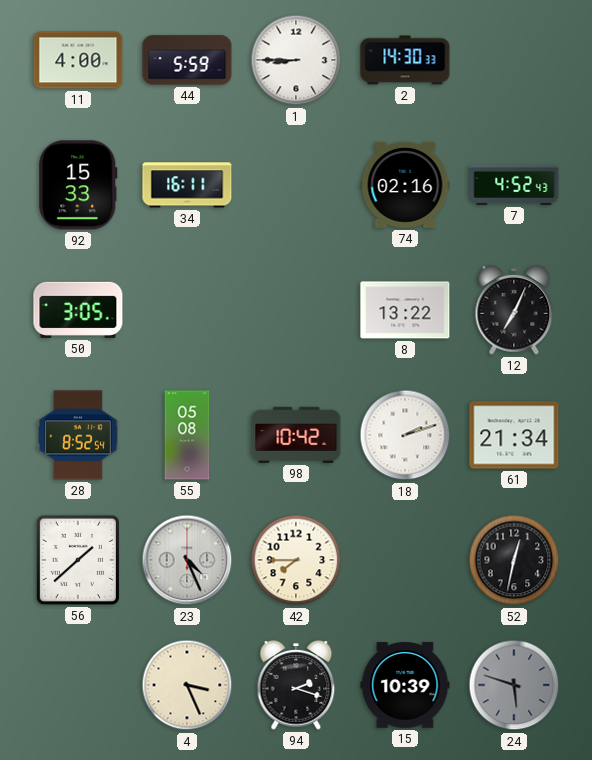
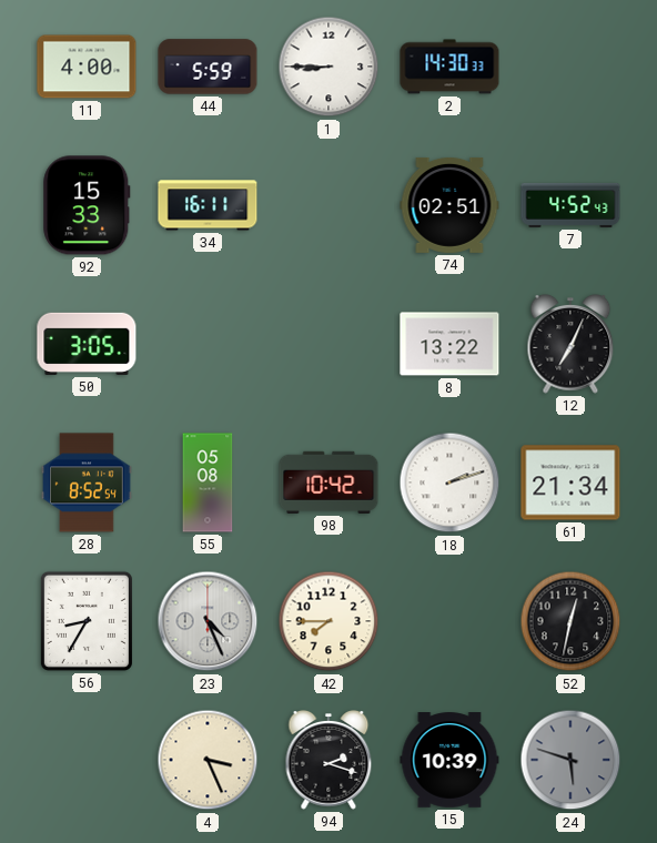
74: 02:16 -> 02:51
56: 1:38 -> 8:35
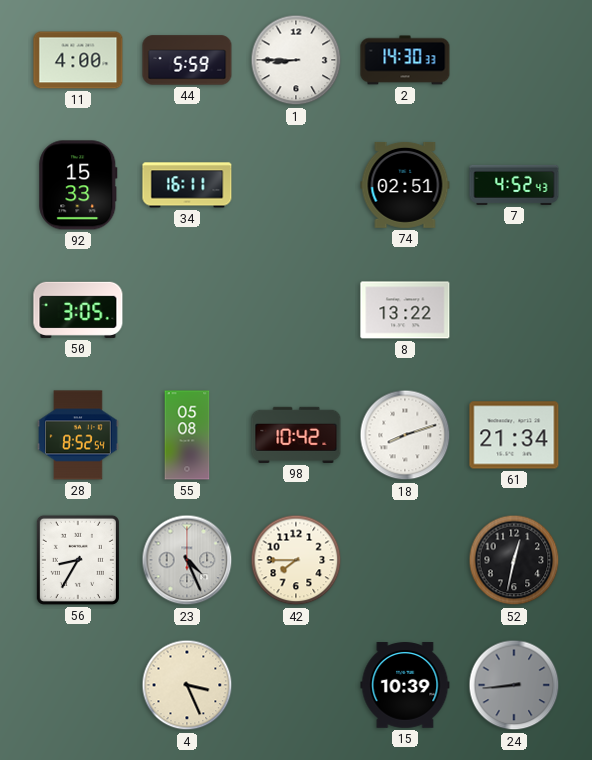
12: 7:04 -> none
18: 2:12 -> 8:12
94: 2:18 -> none
24: 5:48 -> 8:44
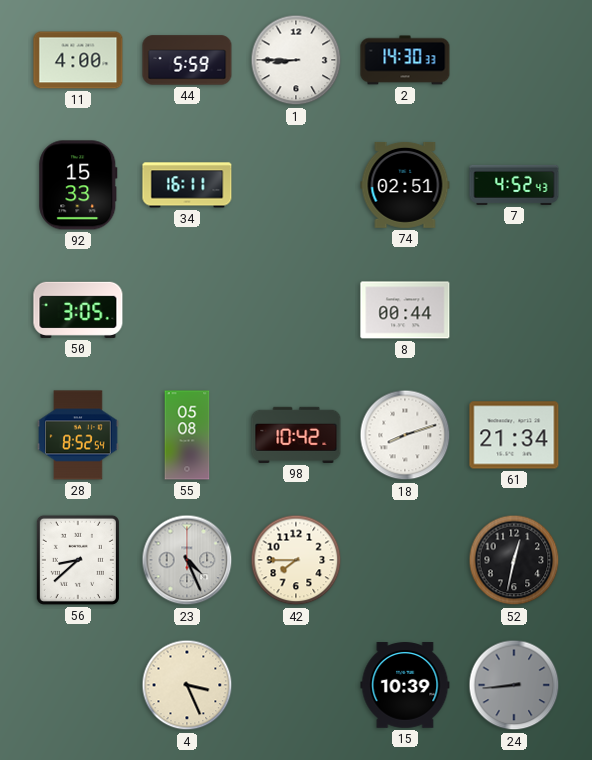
8: 13:22 -> 00:44
56: 8:35 -> 8:38
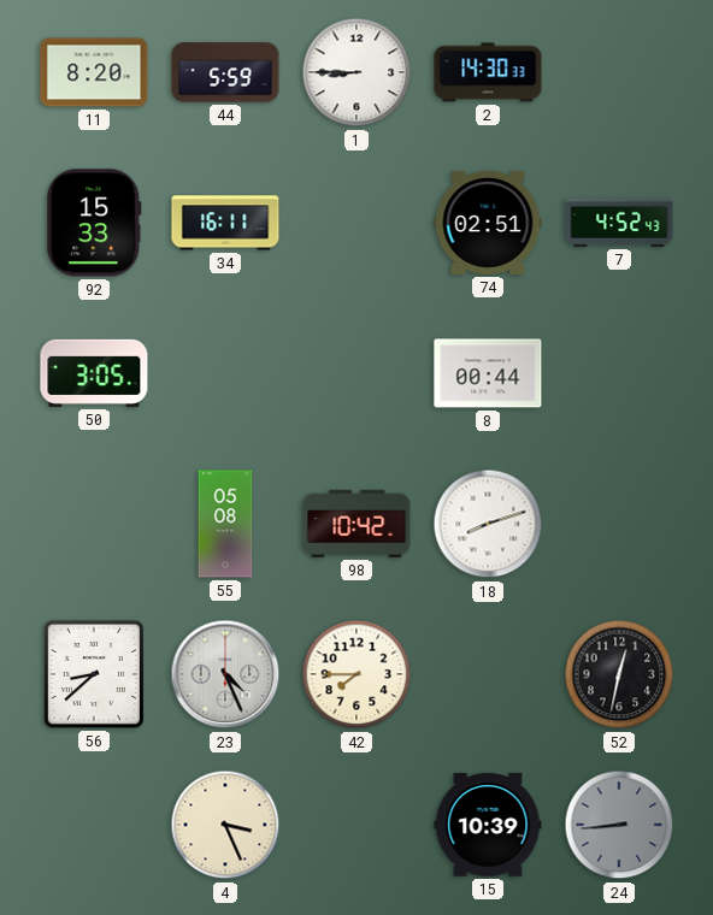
11: 4:00 -> 8:20
28: 8:52 -> none
61: 21:34 -> none
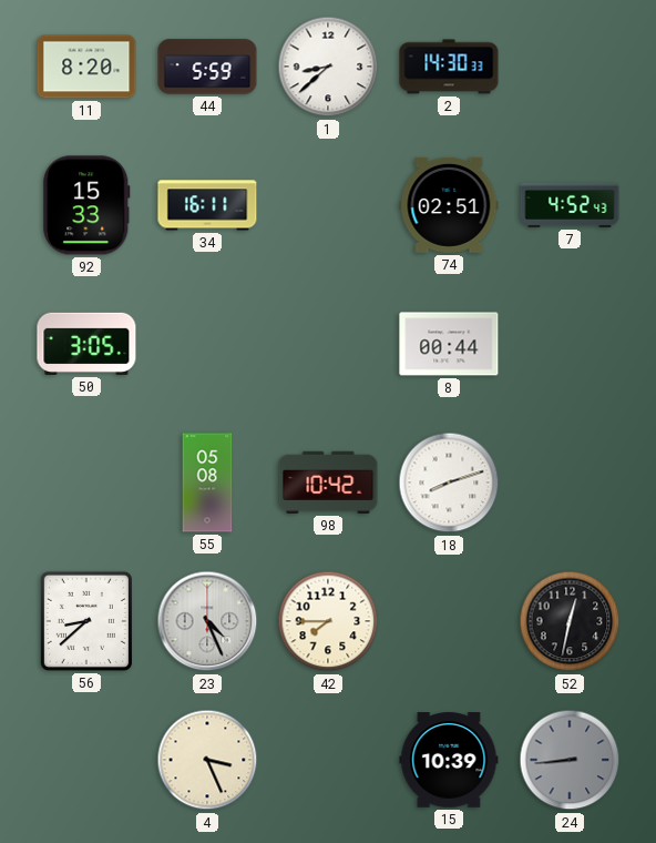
1: 8:45 -> 8:38
